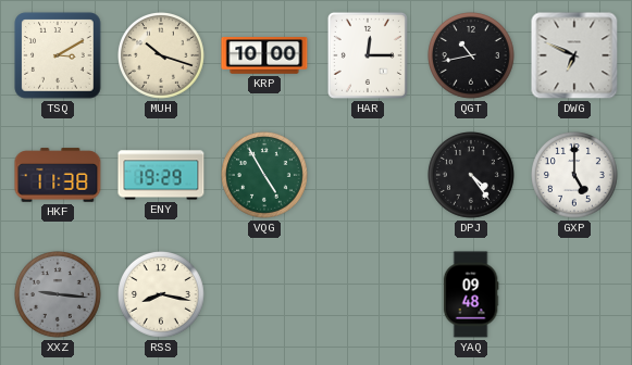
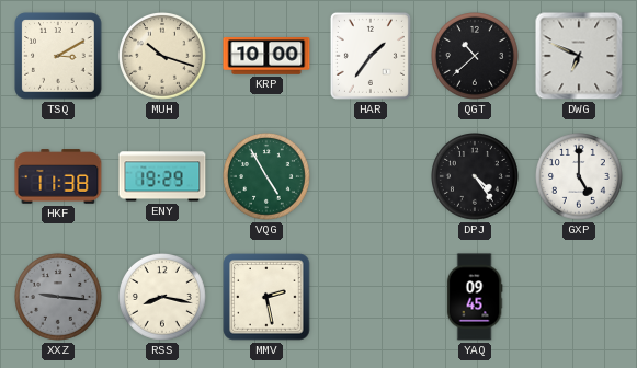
HAR: 12:15 -> 1:36
QGT: 10:43 -> 10:38
MMV: none -> 2:28
YAQ: 09:48 -> 09:45
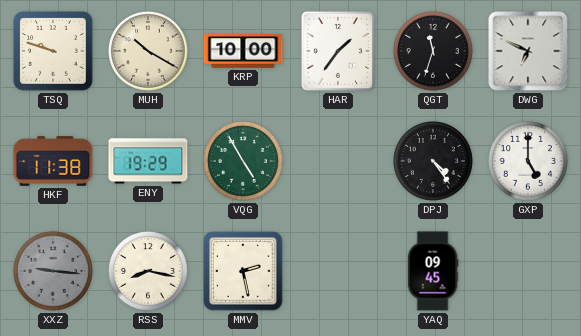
TSQ: 3:10 -> 9:48
MUH: 10:18 -> 10:20
QGT: 10:38 -> 11:33
